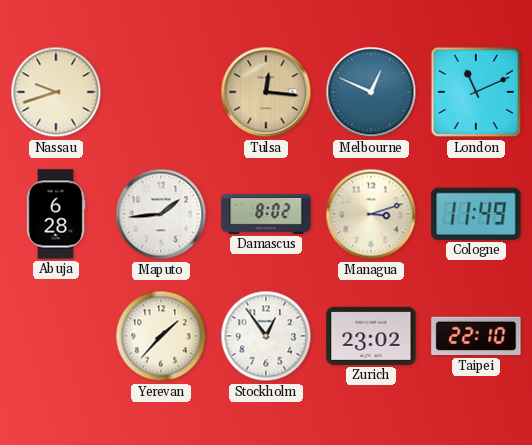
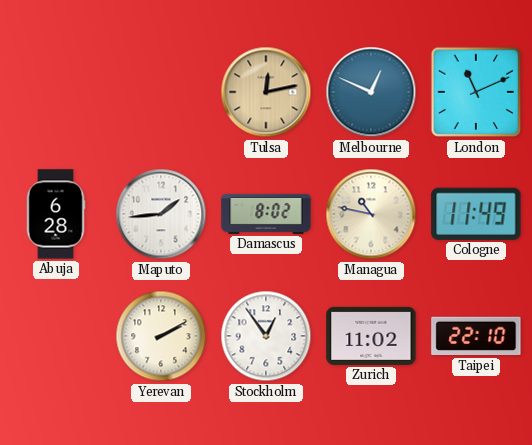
Nassau: 9:42 -> none
Tulsa: 12:16 -> 12:13
Managua: 3:12 -> 10:47
Yerevan: 1:37 -> 2:10
Zurich: 23:02 -> 11:02
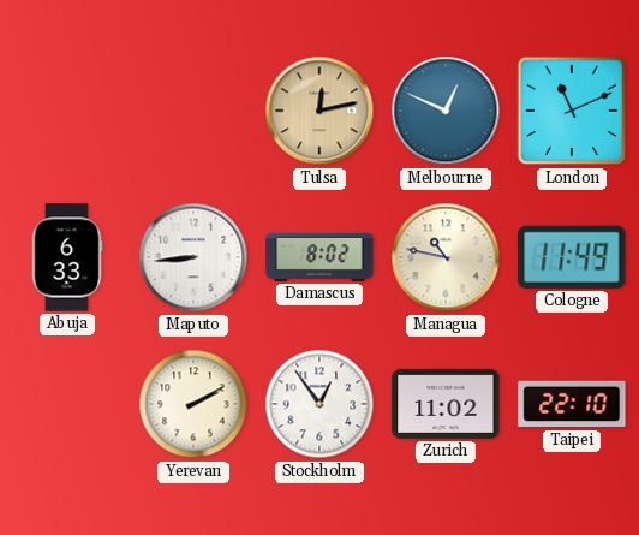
Abuja: 6:28 -> 6:33
Maputo: 1:44 -> 8:44
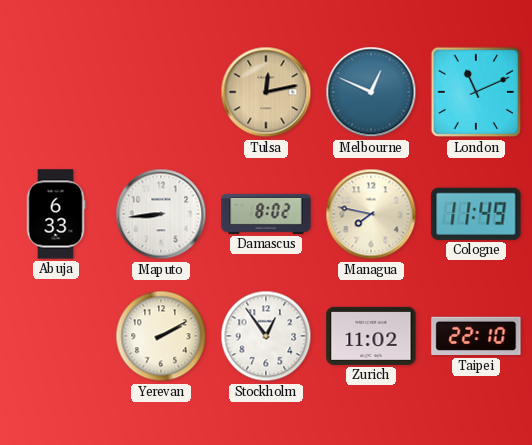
Managua: 10:47 -> 7:47
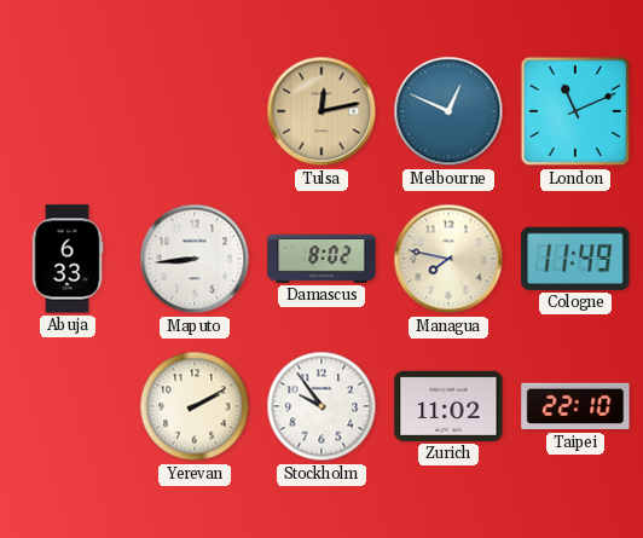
Stockholm: 12:54 -> 9:54
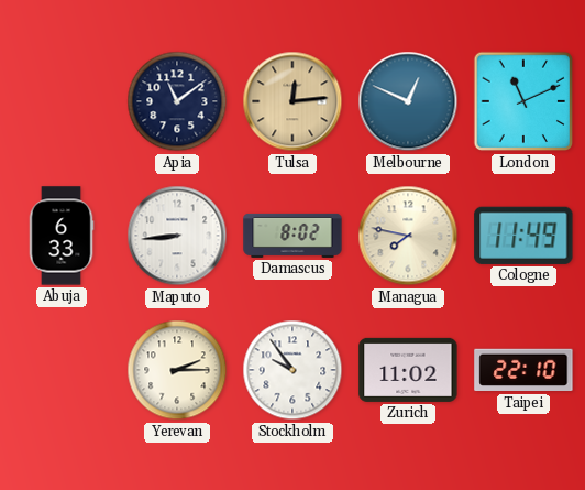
Apia: none -> 11:09
Tulsa: 12:13 -> 12:14
Yerevan: 2:10 -> 2:15
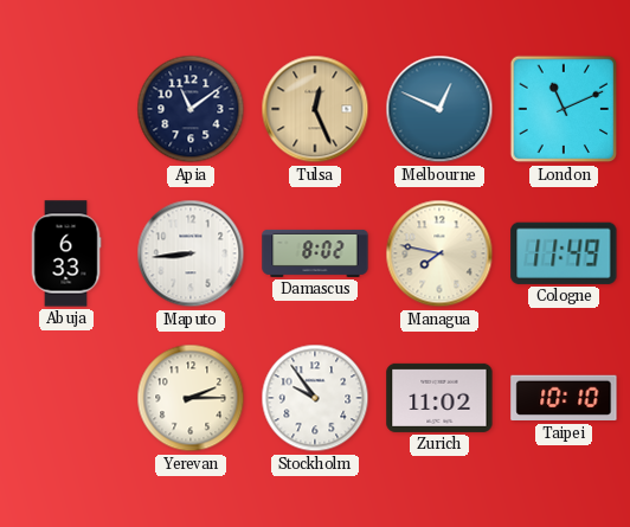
Tulsa: 12:14 -> 12:26
Taipei: 22:10 -> 10:10
